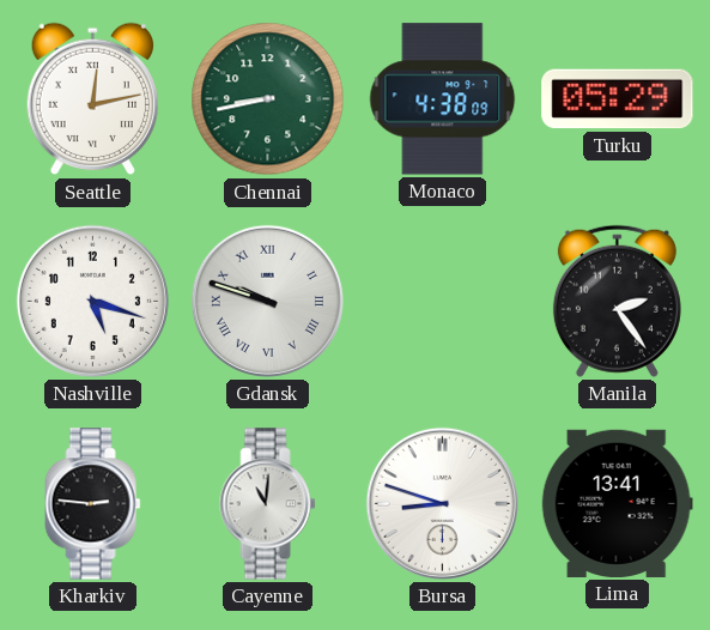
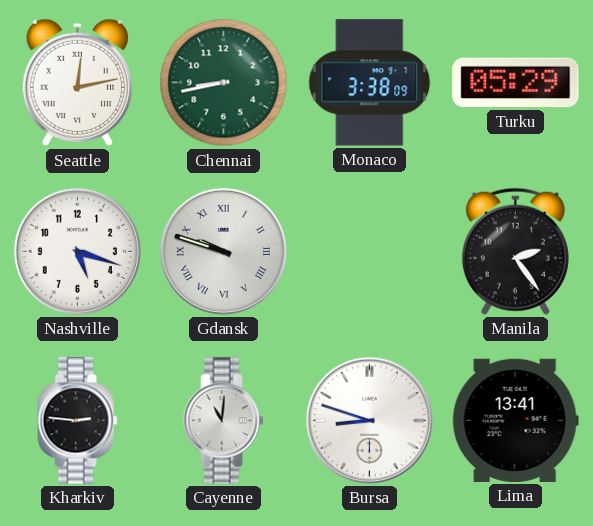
Monaco: 4:38 -> 3:38
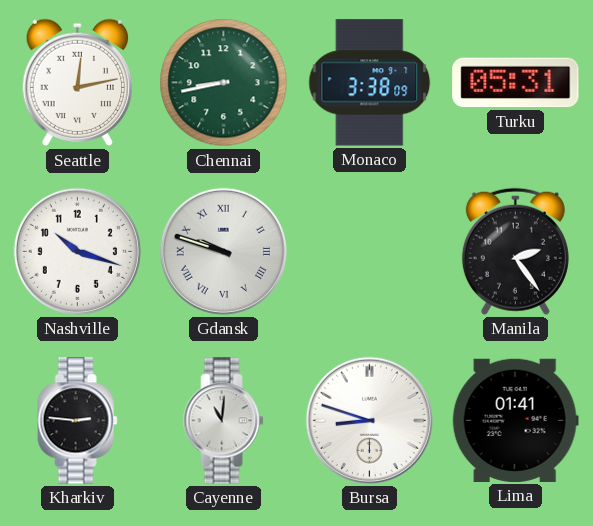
Turku: 05:29 -> 05:31
Nashville: 5:18 -> 10:18
Lima: 13:41 -> 01:41
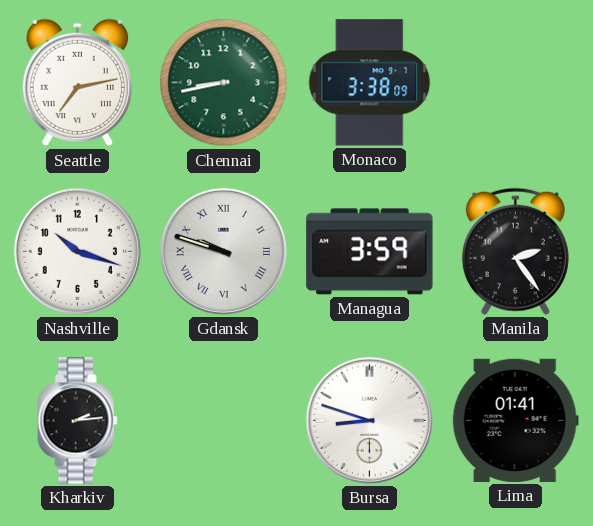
Seattle: 12:13 -> 7:13
Turku: 05:31 -> none
Managua: none -> 3:59
Kharkiv: 2:46 -> 2:14
Cayenne: 11:01 -> none
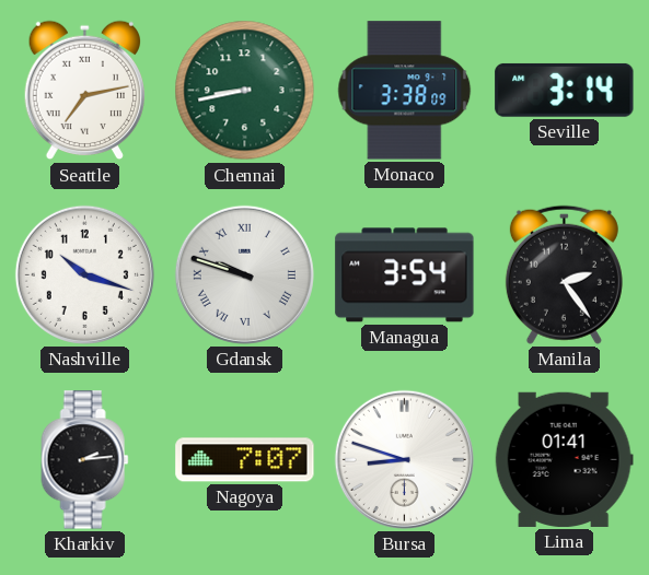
Seville: none -> 3:14
Managua: 3:59 -> 3:54
Nagoya: none -> 7:07
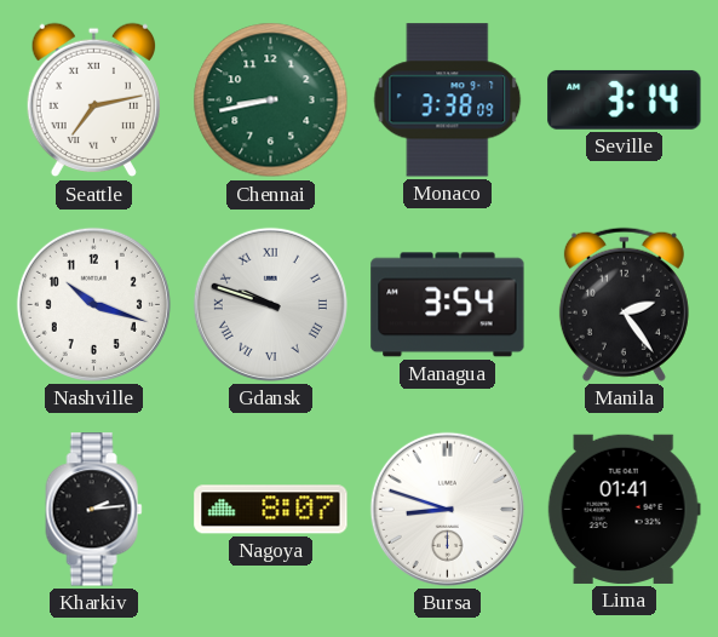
Nagoya: 7:07 -> 8:07
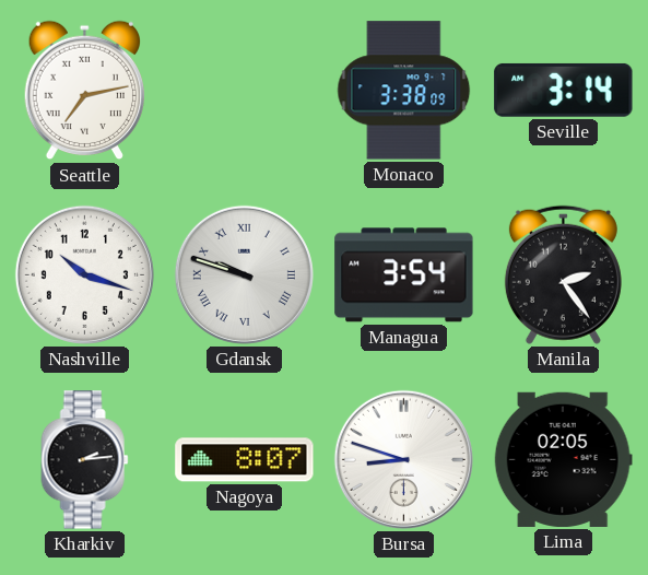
Chennai: 8:43 -> none
Lima: 01:41 -> 02:05
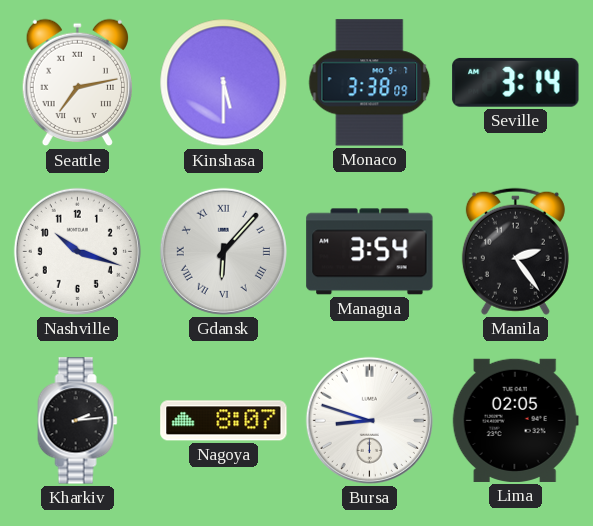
Kinshasa: none -> 5:30
Gdansk: 9:48 -> 6:07
